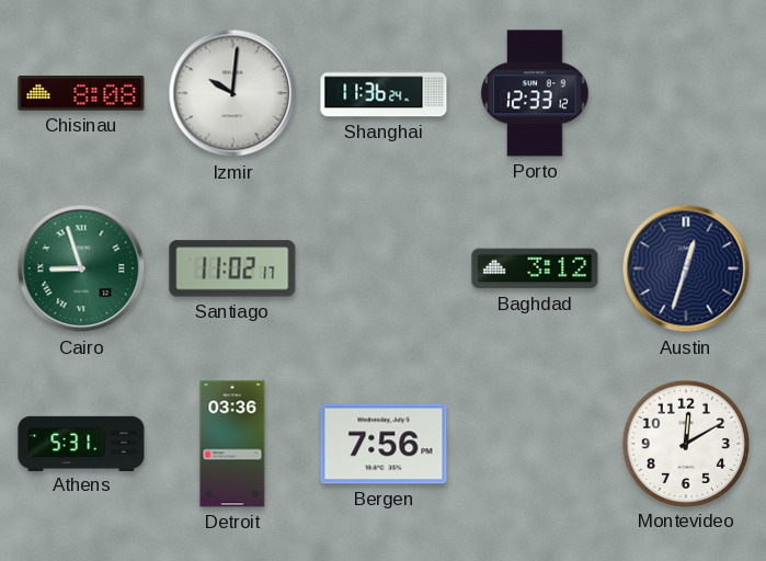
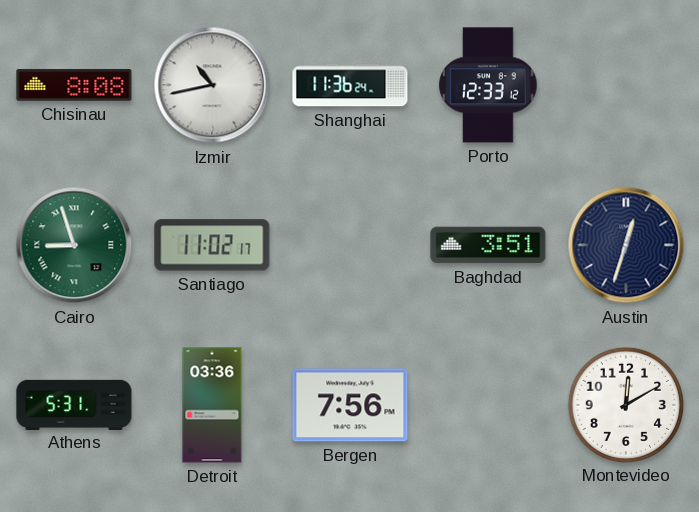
Izmir: 10:01 -> 10:43
Baghdad: 3:12 -> 3:51
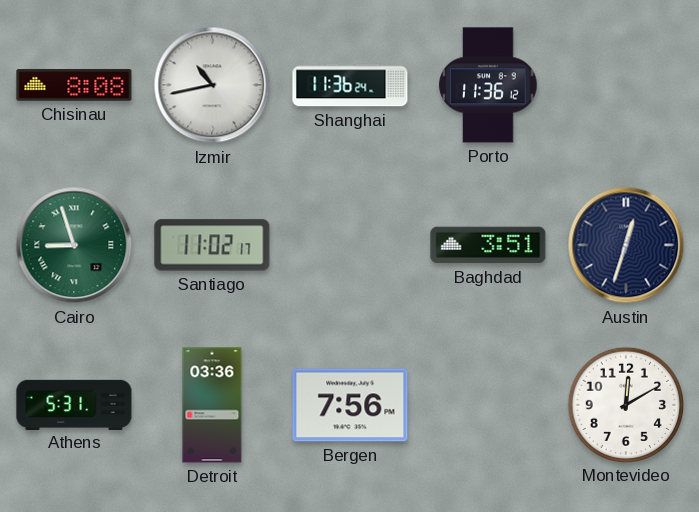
Porto: 12:33 -> 11:36
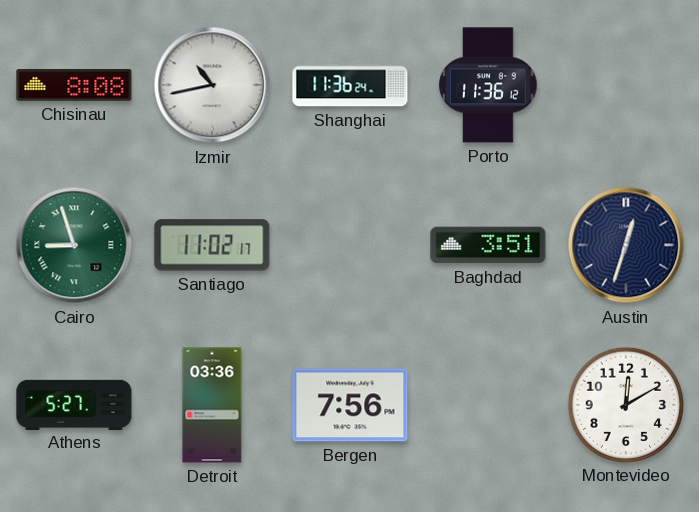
Athens: 5:31 -> 5:27
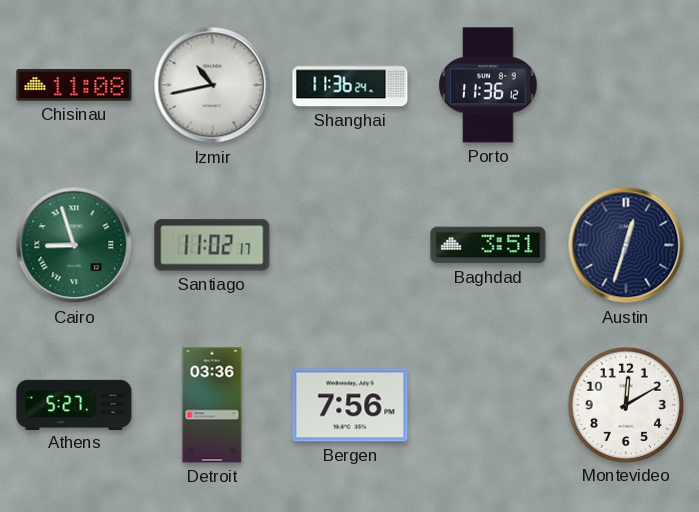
Chisinau: 8:08 -> 11:08
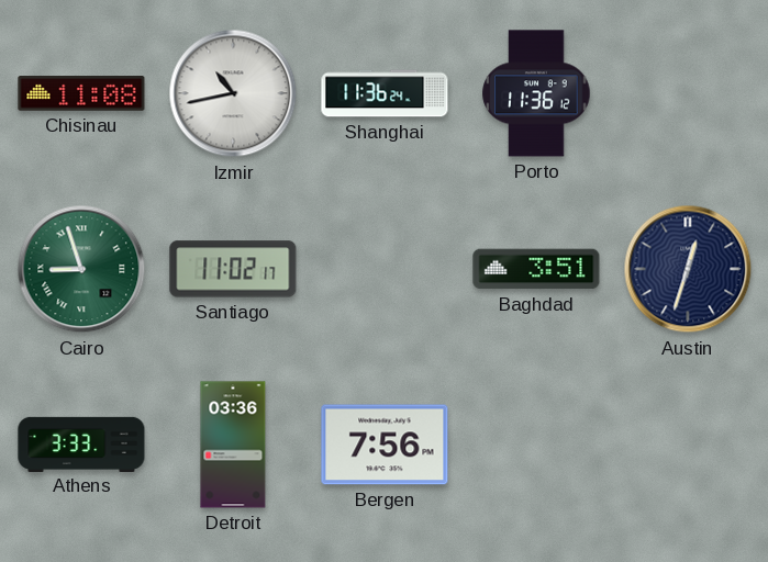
Athens: 5:27 -> 3:33
Montevideo: 12:10 -> none
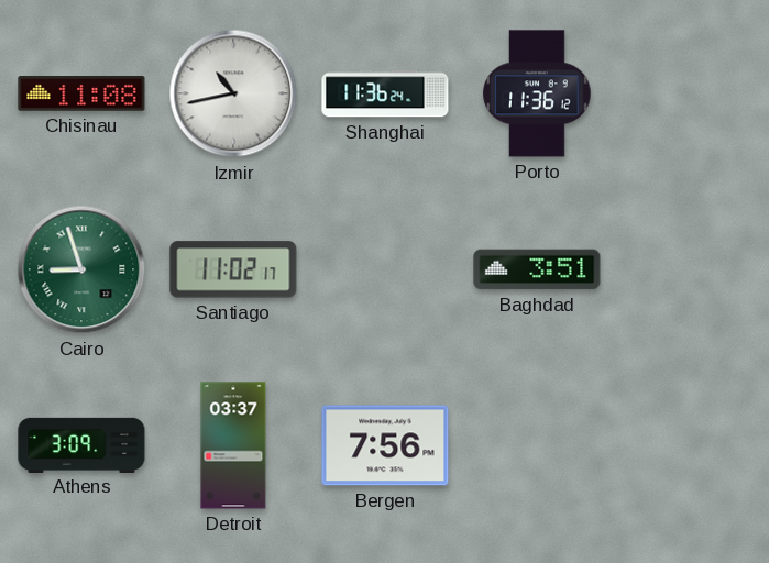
Austin: 12:33 -> none
Athens: 3:33 -> 3:09
Detroit: 03:36 -> 03:37
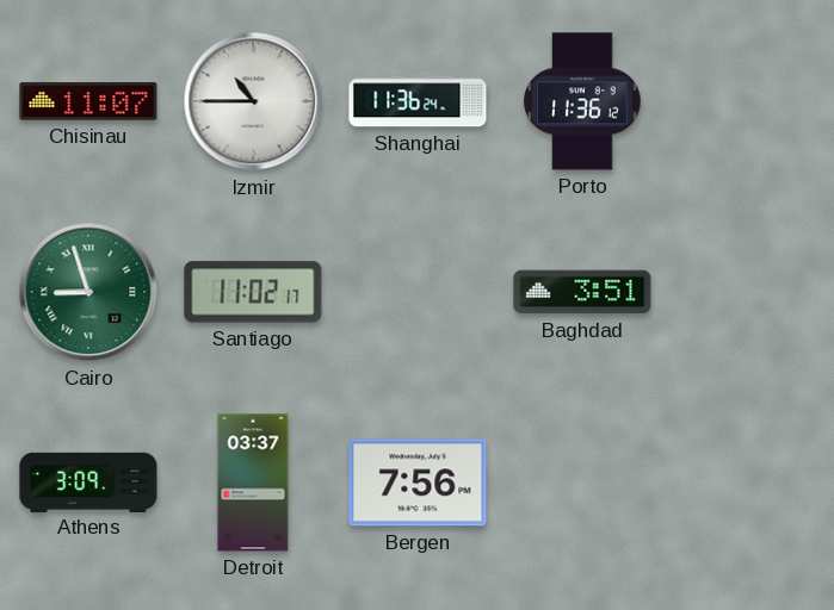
Chisinau: 11:08 -> 11:07
Izmir: 10:43 -> 10:45
